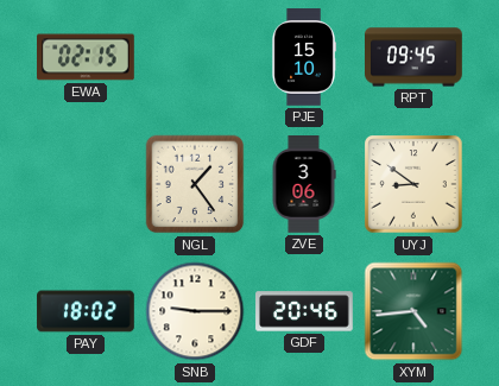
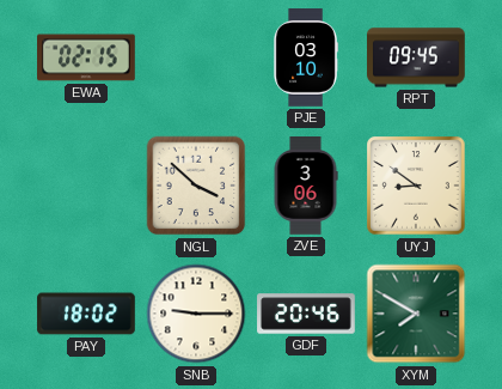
PJE: 15:10 -> 03:10
NGL: 1:24 -> 3:52
XYM: 4:44 -> 7:50
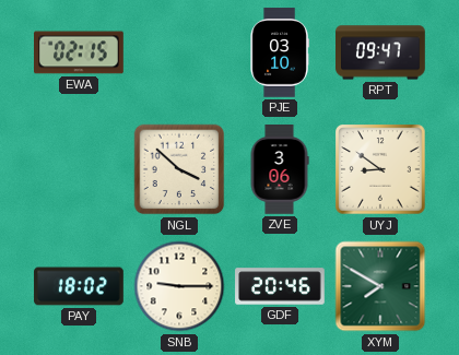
RPT: 09:45 -> 09:47
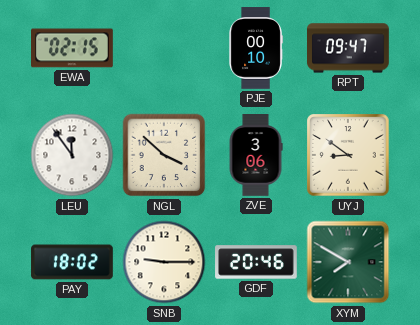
PJE: 03:10 -> 00:10
LEU: none -> 11:54
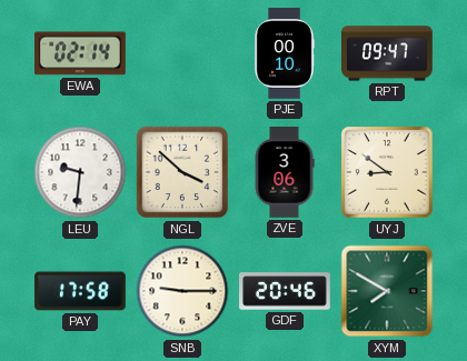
EWA: 02:15 -> 02:14
LEU: 11:54 -> 9:31
PAY: 18:02 -> 17:58
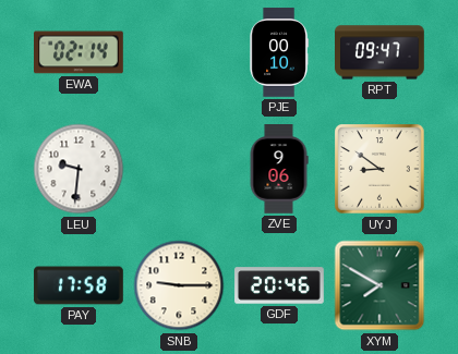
NGL: 3:52 -> none
ZVE: 3:06 -> 9:06
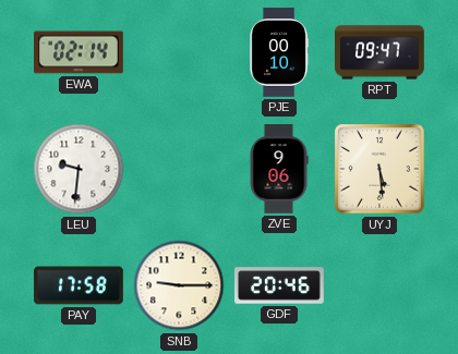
UYJ: 8:51 -> 5:29
XYM: 7:50 -> none
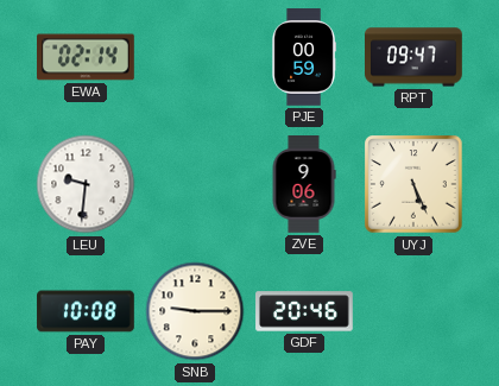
PJE: 00:10 -> 00:59
UYJ: 5:29 -> 5:26
PAY: 17:58 -> 10:08
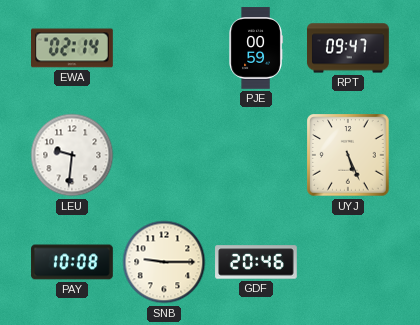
ZVE: 9:06 -> none
